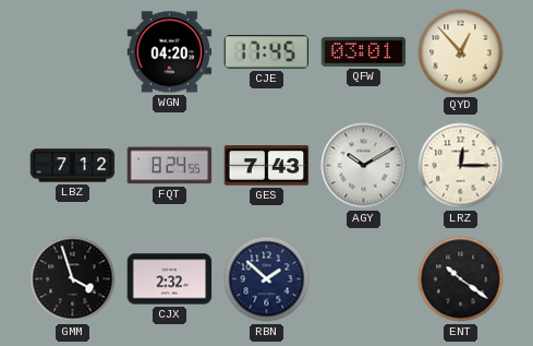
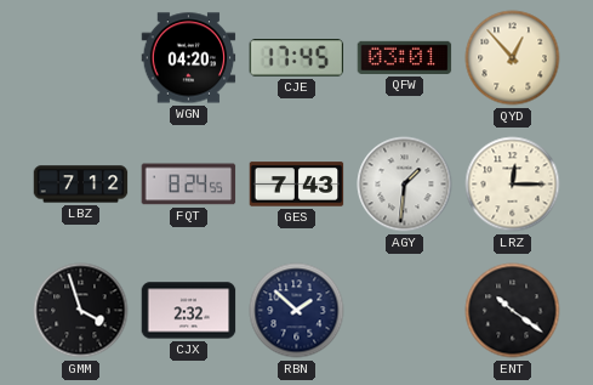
AGY: 10:10 -> 1:31
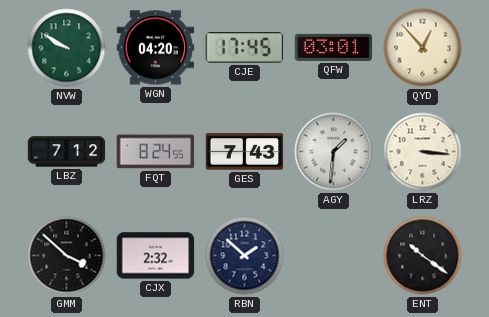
NVW: none -> 9:50
LRZ: 12:15 -> 3:16
GMM: 3:57 -> 3:52
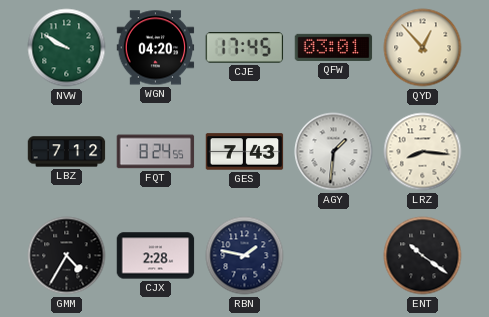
LRZ: 3:16 -> 8:16
GMM: 3:52 -> 4:35
CJX: 2:32 -> 2:28
RBN: 1:52 -> 1:47
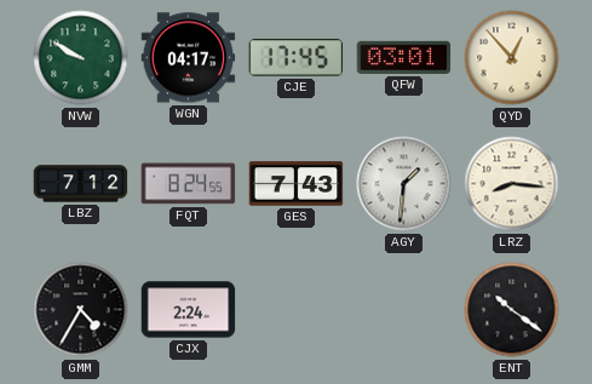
WGN: 04:20 -> 04:17
CJX: 2:28 -> 2:24
RBN: 1:47 -> none
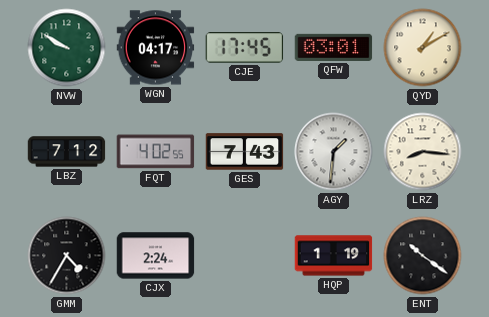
QYD: 12:53 -> 1:10
FQT: 8:24 -> 4:02
HQP: none -> 1:19
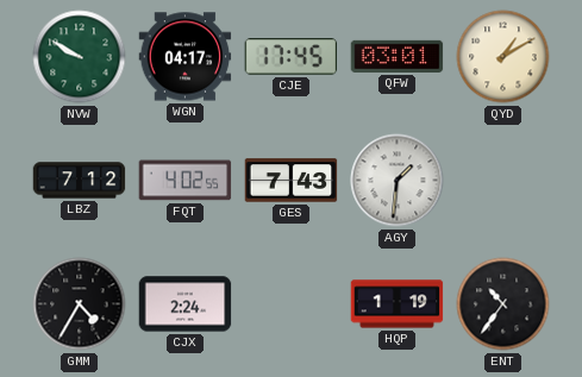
LRZ: 8:16 -> none
ENT: 10:21 -> 10:36
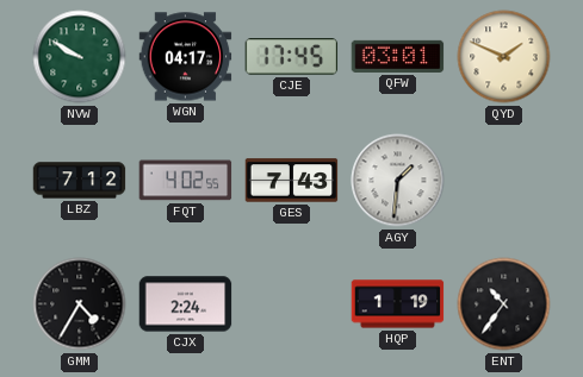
QYD: 1:10 -> 1:49
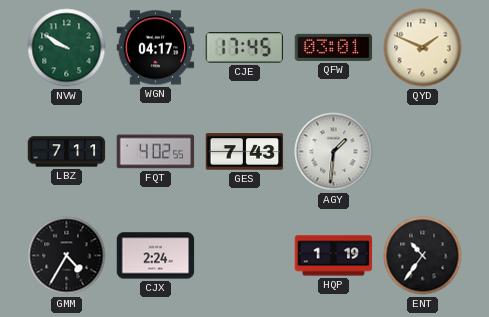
LBZ: 7:12 -> 7:11
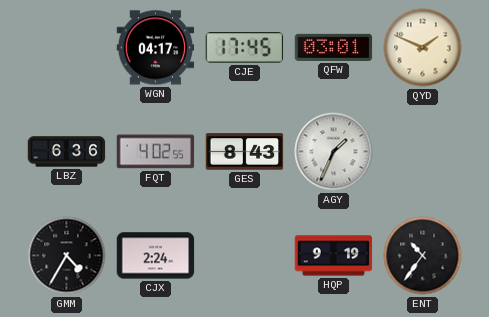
NVW: 9:50 -> none
LBZ: 7:11 -> 6:36
GES: 7:43 -> 8:43
AGY: 1:31 -> 1:34
HQP: 1:19 -> 9:19
